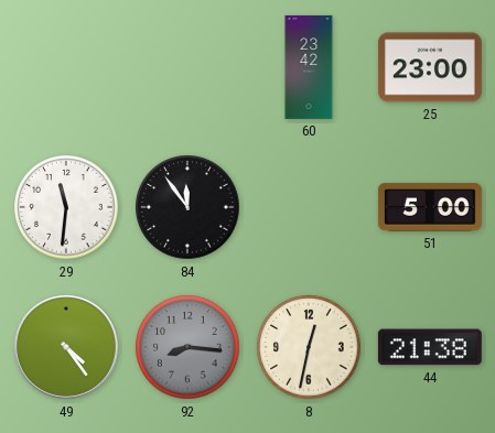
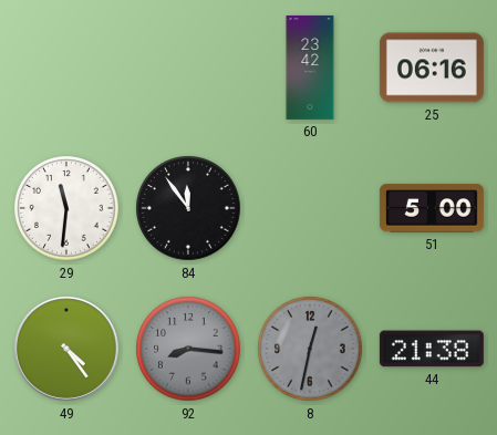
25: 23:00 -> 06:16
8 dial: cream -> grey
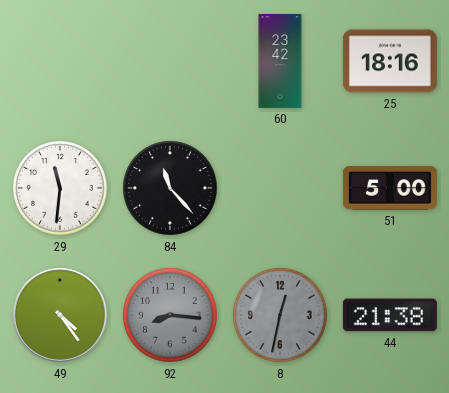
25: 06:16 -> 18:16
84: 11:54 -> 11:23
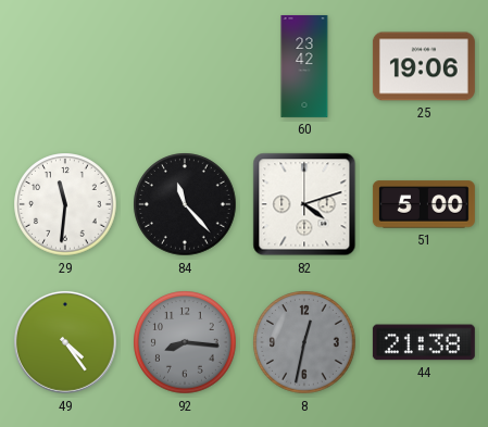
25: 18:16 -> 19:06
82: none -> 4:12
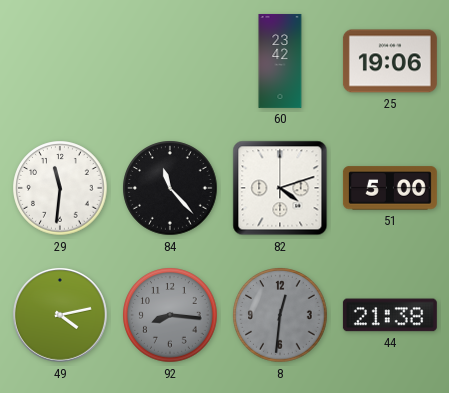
49: 4:24 -> 4:13
8: 12:32 -> 12:31
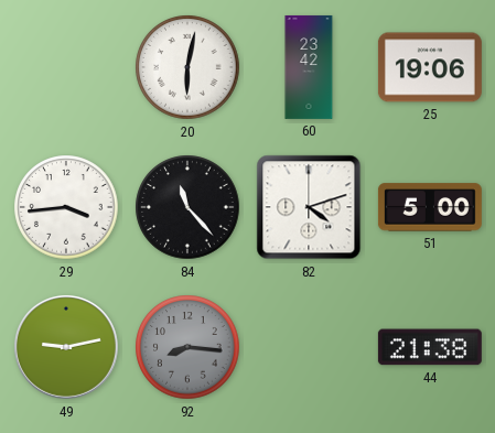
20: none -> 6:02
29: 11:31 -> 3:44
49: 4:13 -> 9:13
8: 12:31 -> none
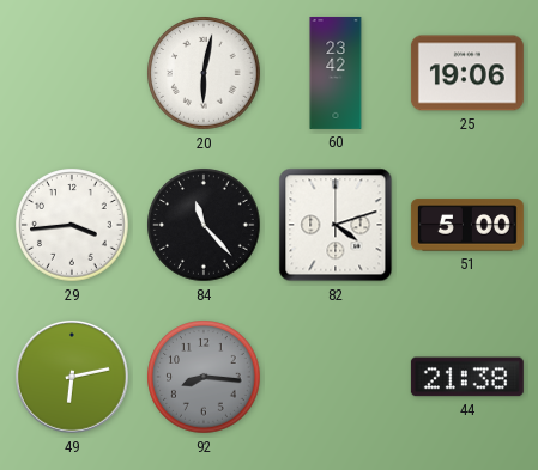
49: 9:13 -> 6:13
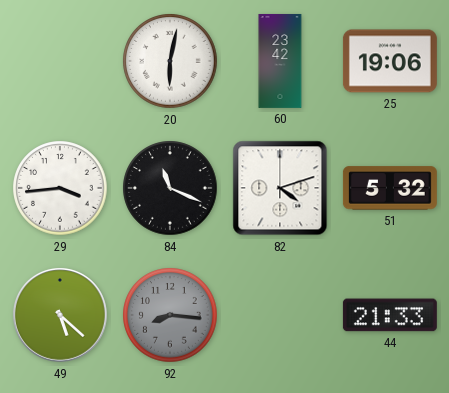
84: 11:23 -> 11:19
51: 5:00 -> 5:32
49: 6:13 -> 5:22
44: 21:38 -> 21:33
